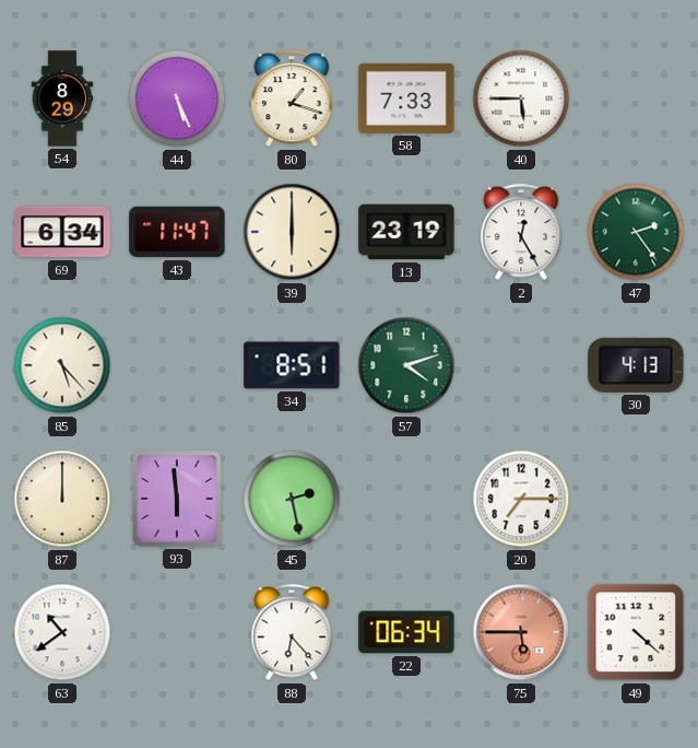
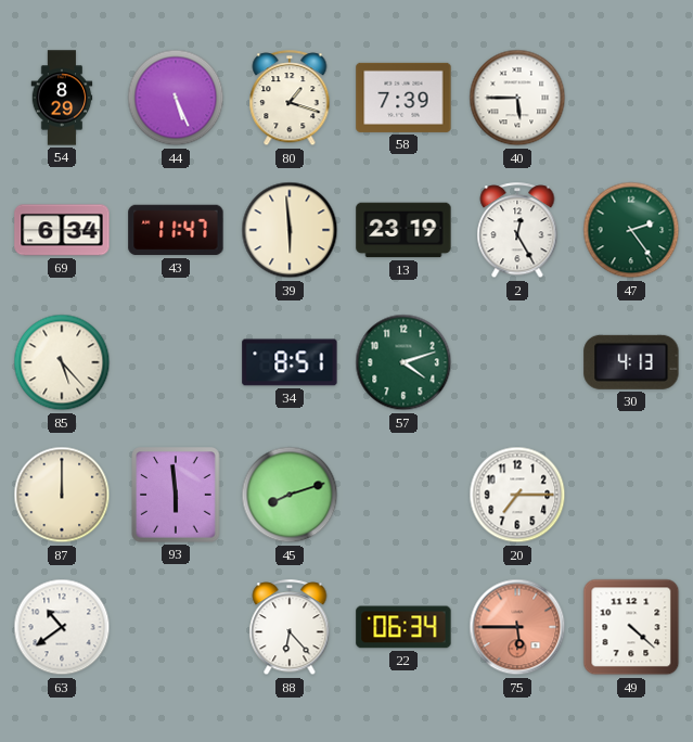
58: 7:33 -> 7:39
39: 6:00 -> 5:59
45: 2:28 -> 8:12
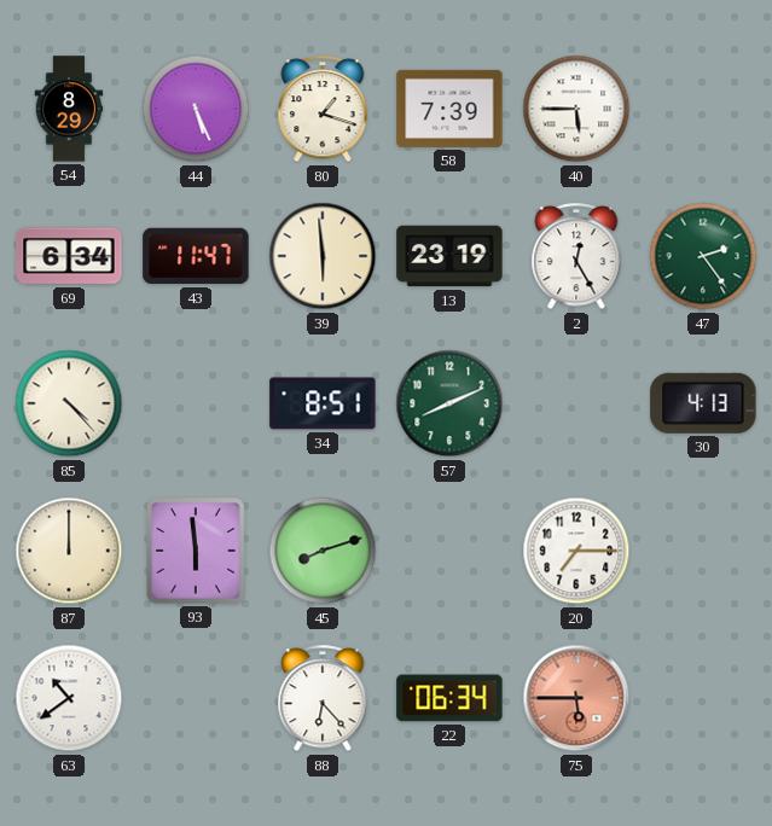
85: 5:23 -> 4:23
57: 4:12 -> 8:11
49: 4:22 -> none
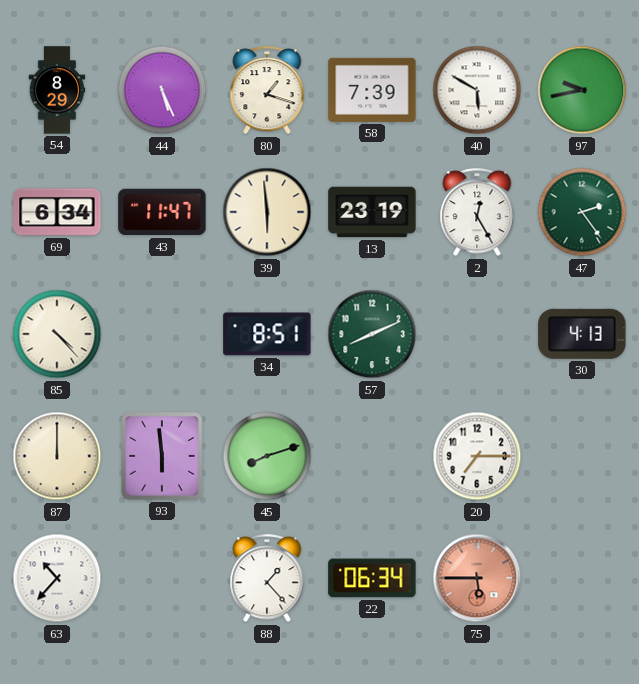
40: 5:45 -> 5:50
97: none -> 9:43
63: 10:39 -> 10:37
88: 6:23 -> 1:23
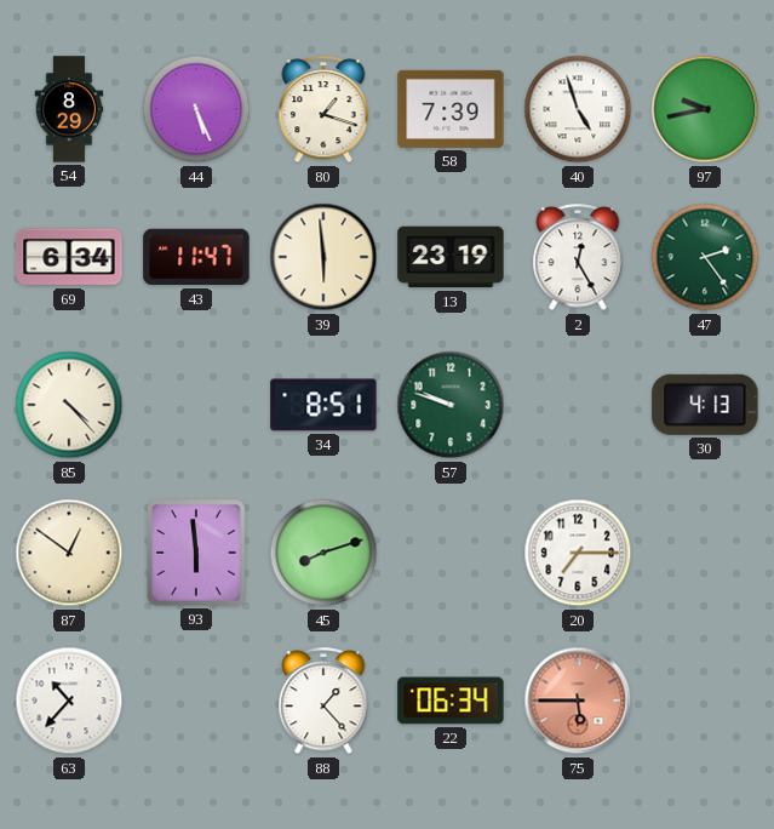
40: 5:50 -> 4:57
57: 8:11 -> 9:48
87: 12:00 -> 12:51
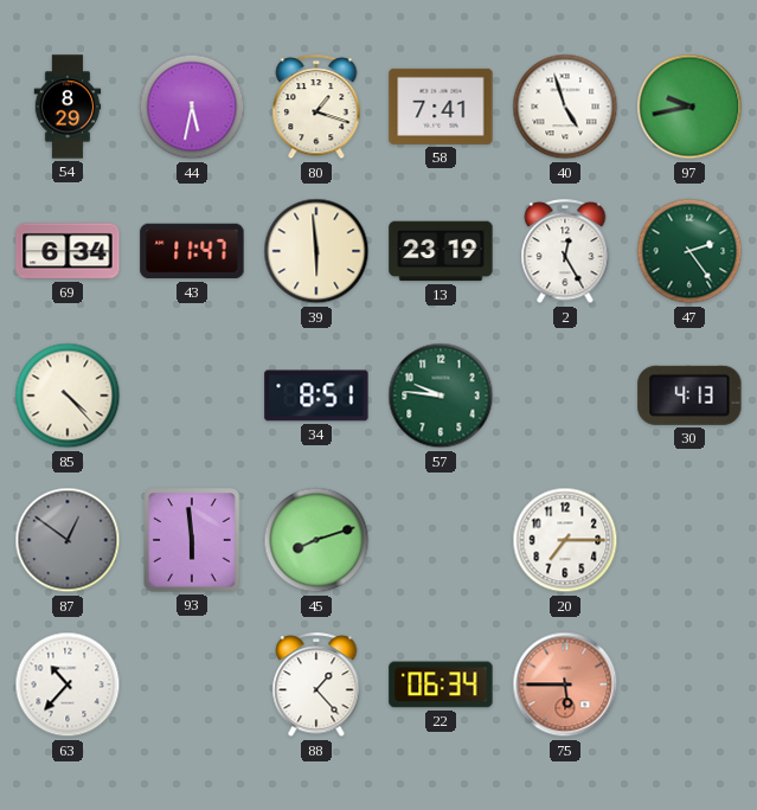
44: 5:26 -> 5:32
58: 7:39 -> 7:41
57: 9:48 -> 9:46
87 dial: cream -> grey
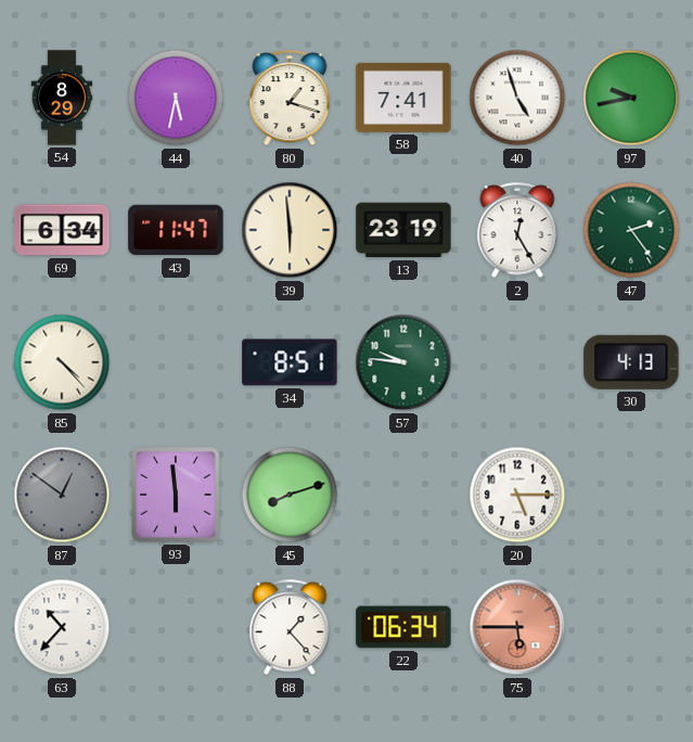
20: 7:15 -> 5:15
